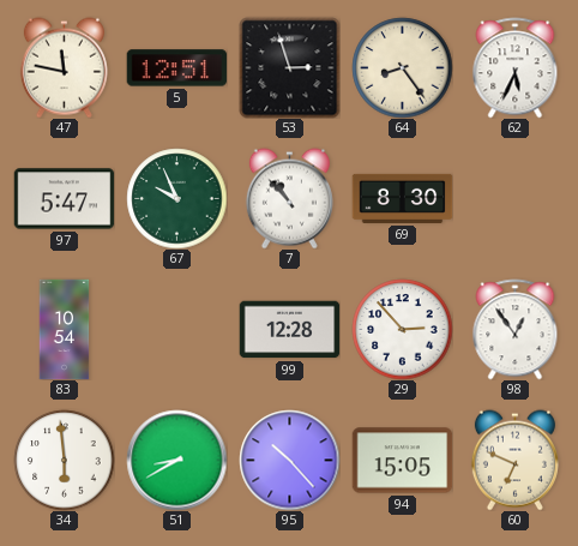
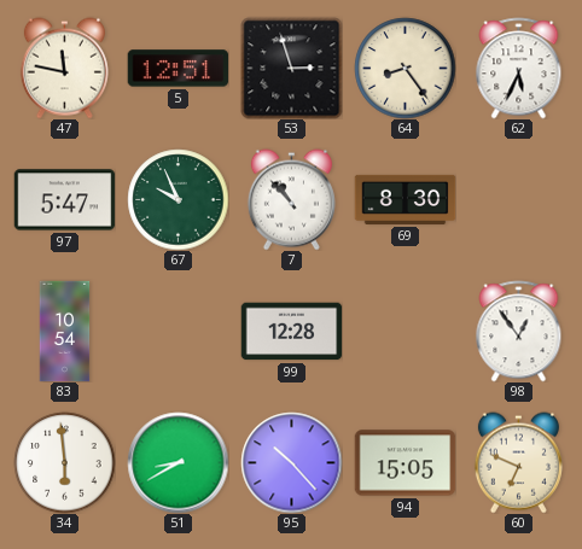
29: 2:53 -> none
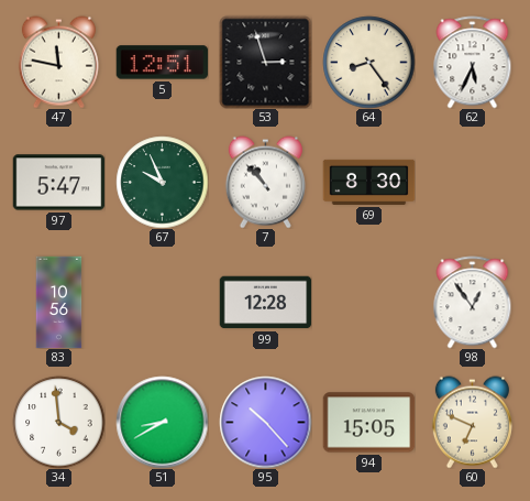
83: 10:54 -> 10:56
34: 5:59 -> 3:59
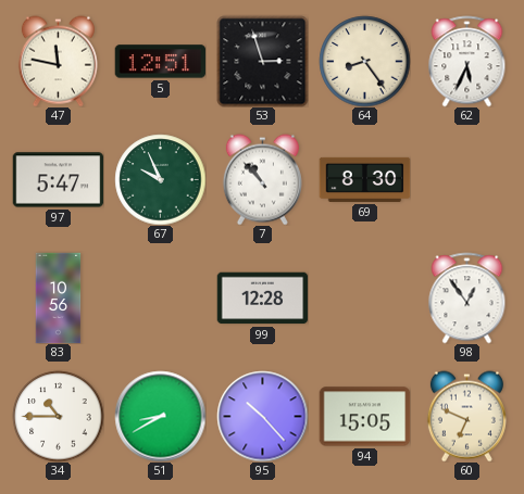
34: 3:59 -> 10:45
